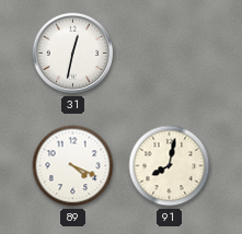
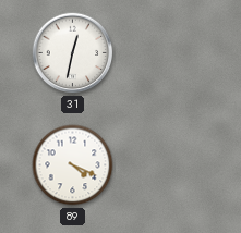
91: 8:02 -> none
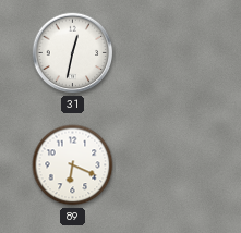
89: 4:19 -> 6:19
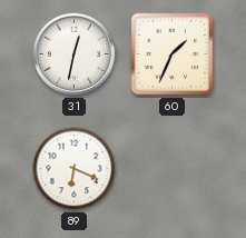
60: none -> 1:34
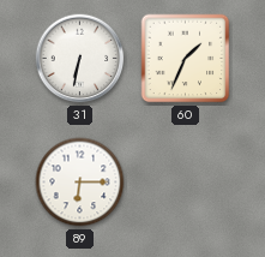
31: 12:32 -> 6:32
89: 6:19 -> 6:15
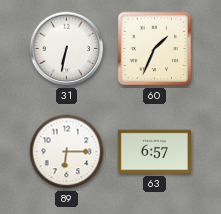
63: none -> 6:57
